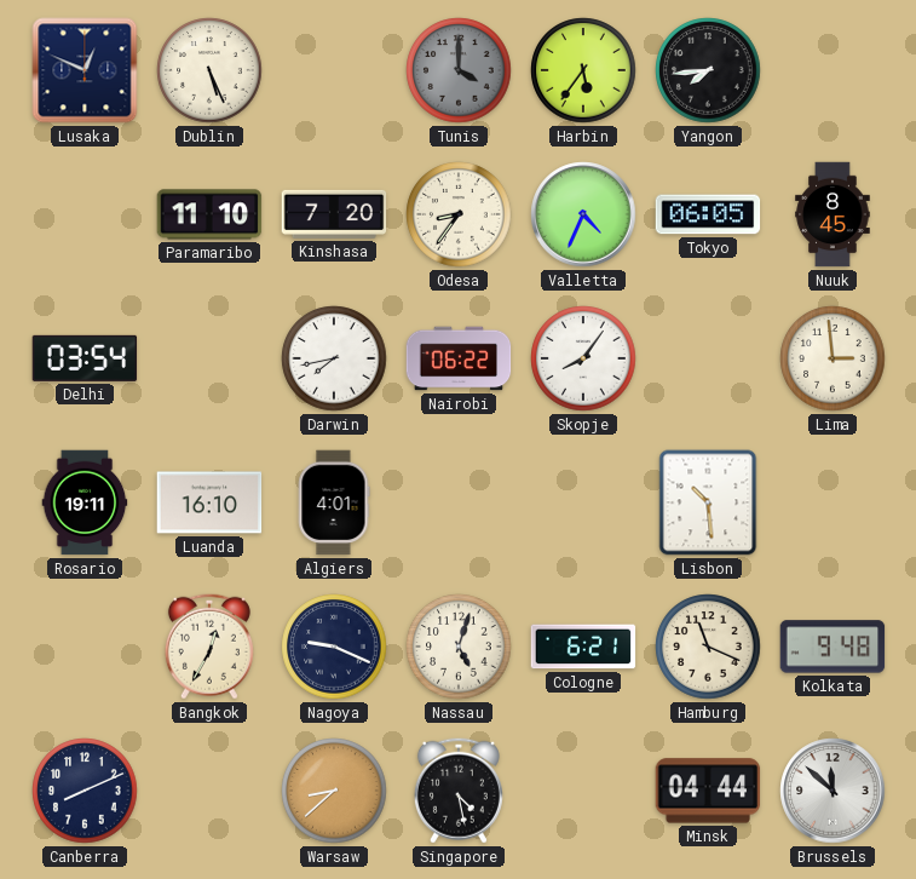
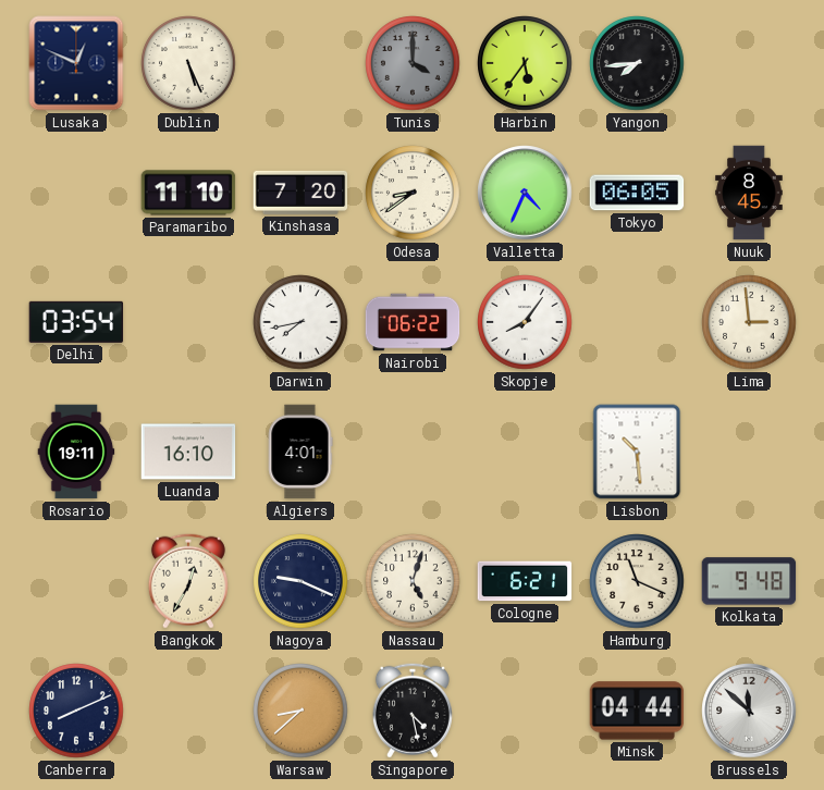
Odesa: 8:36 -> 8:39
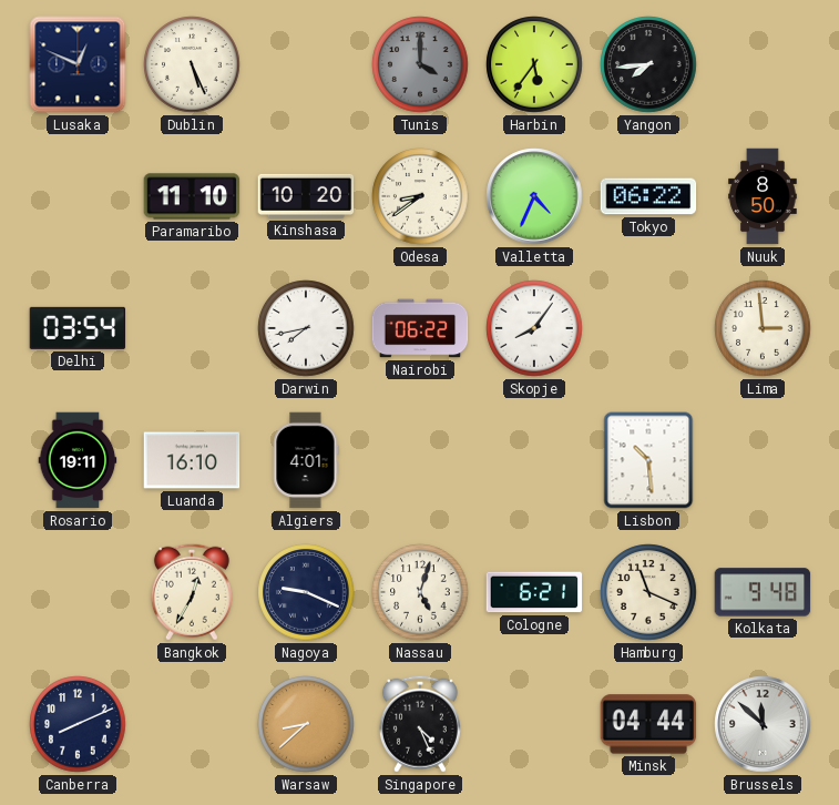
Kinshasa: 7:20 -> 10:20
Tokyo: 06:05 -> 06:22
Nuuk: 8:45 -> 8:50
Singapore: 4:28 -> 4:26
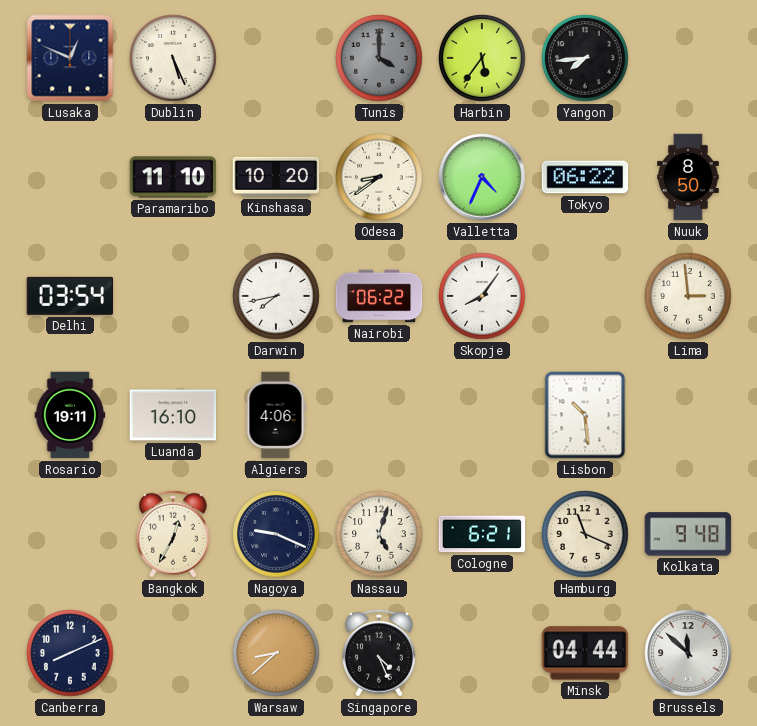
Algiers: 4:01 -> 4:06
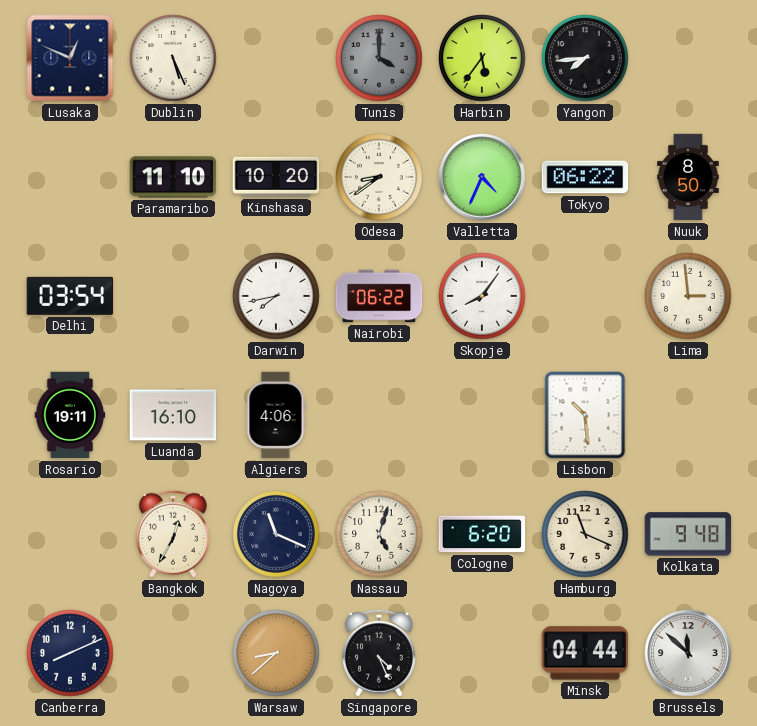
Nagoya: 9:19 -> 11:19
Cologne: 6:21 -> 6:20
